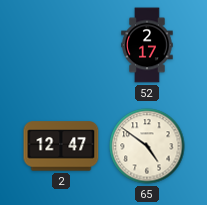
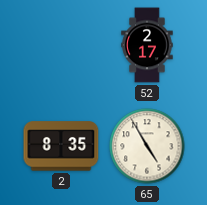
2: 12:47 -> 8:35
65: 4:51 -> 4:55
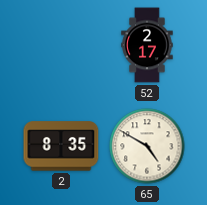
65: 4:55 -> 4:50
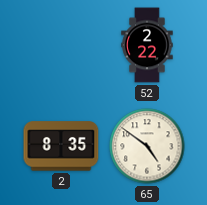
52: 2:17 -> 2:22
65: 4:50 -> 4:51
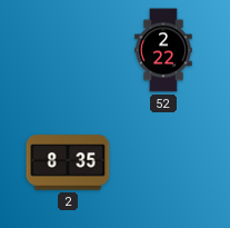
65: 4:51 -> none
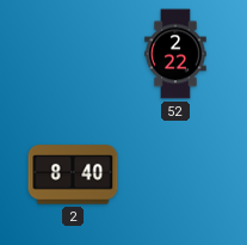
2: 8:35 -> 8:40
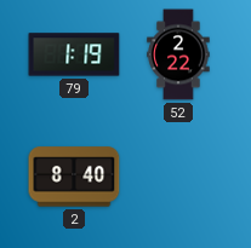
79: none -> 1:19
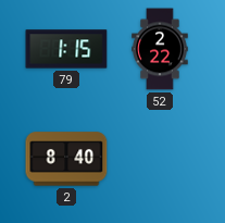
79: 1:19 -> 1:15
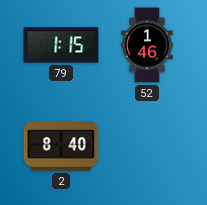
52: 2:22 -> 1:46
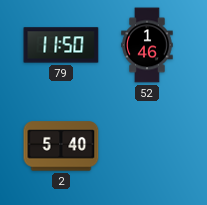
79: 1:15 -> 11:50
2: 8:40 -> 5:40
